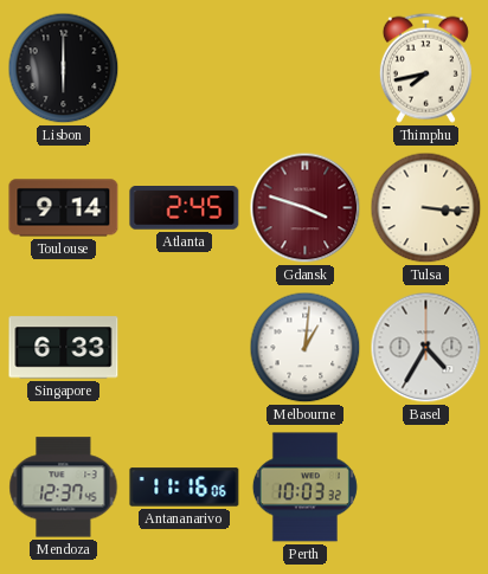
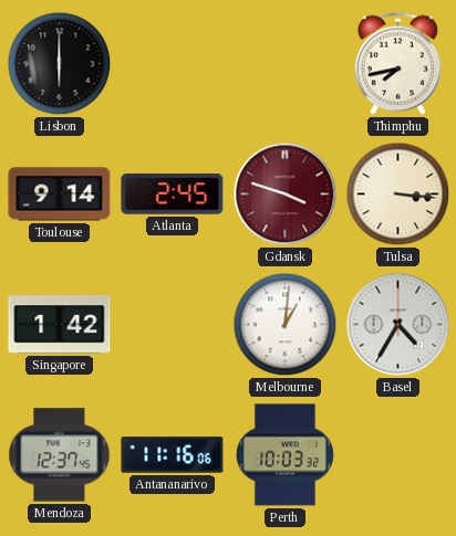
Singapore: 6:33 -> 1:42
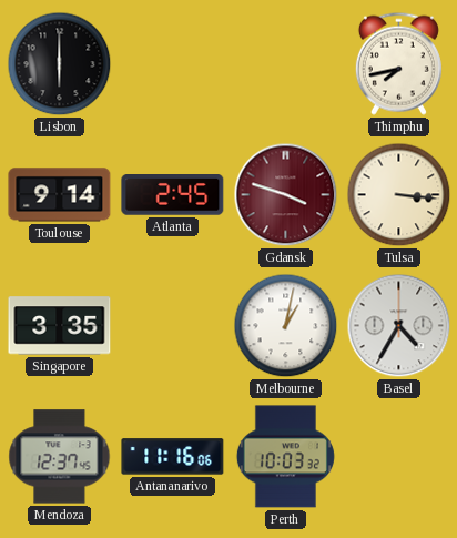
Singapore: 1:42 -> 3:35
Melbourne: 1:01 -> 1:02
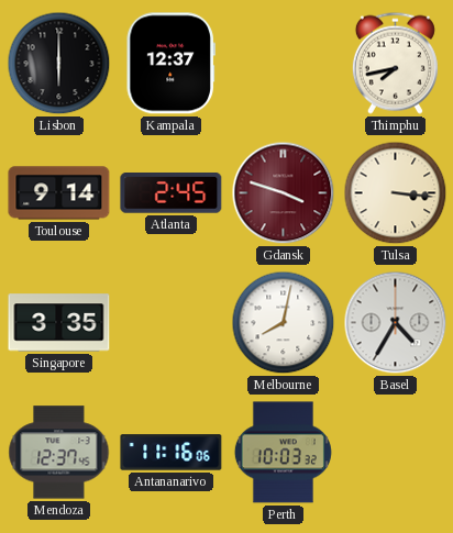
Kampala: none -> 12:37
Melbourne: 1:02 -> 8:02
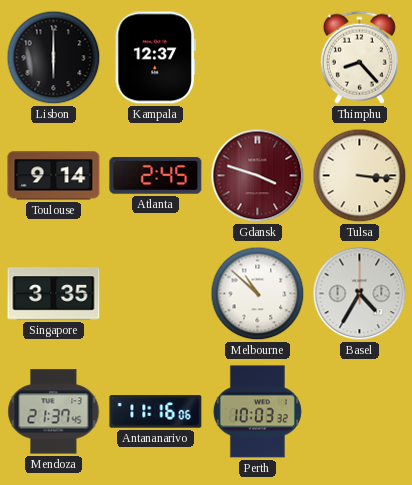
Thimphu: 7:43 -> 8:23
Melbourne: 8:02 -> 10:52
Mendoza: 12:37 -> 21:37
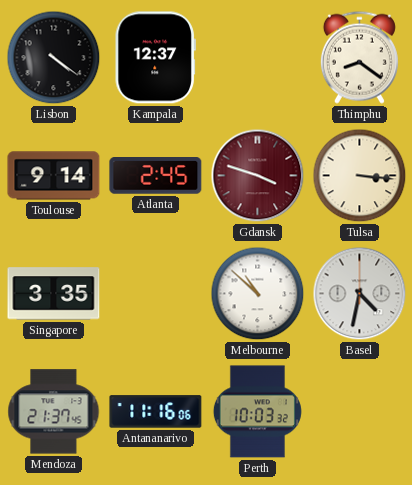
Lisbon: 6:00 -> 4:21
Thimphu: 8:23 -> 8:21
Basel: 4:35 -> 4:32
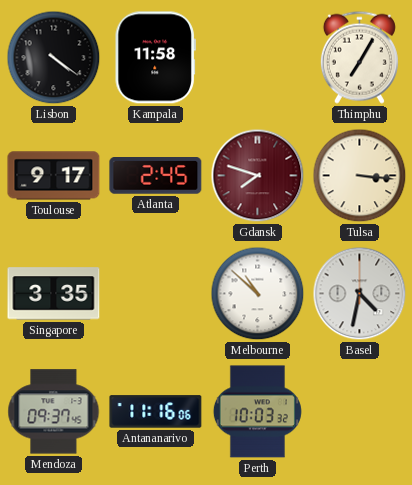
Kampala: 12:37 -> 11:58
Thimphu: 8:21 -> 7:05
Toulouse: 9:14 -> 9:17
Gdansk: 3:48 -> 7:48
Mendoza: 21:37 -> 09:37
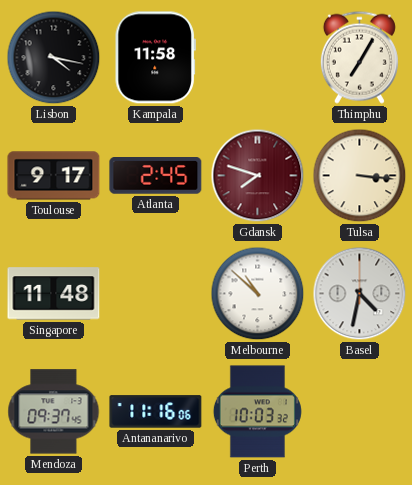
Lisbon: 4:21 -> 4:17
Singapore: 3:35 -> 11:48
